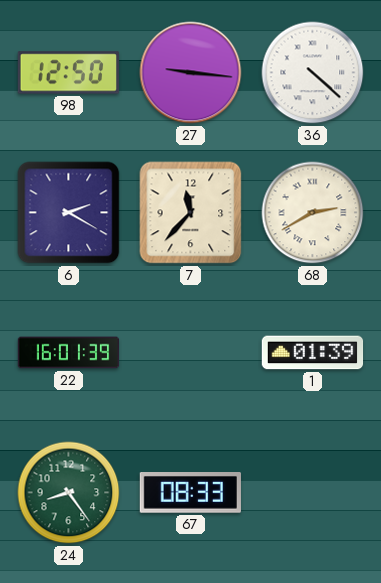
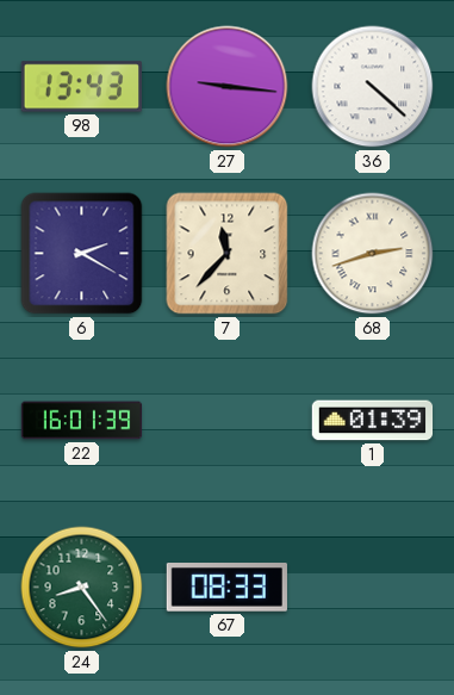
98: 12:50 -> 13:43
68: 2:40 -> 2:42
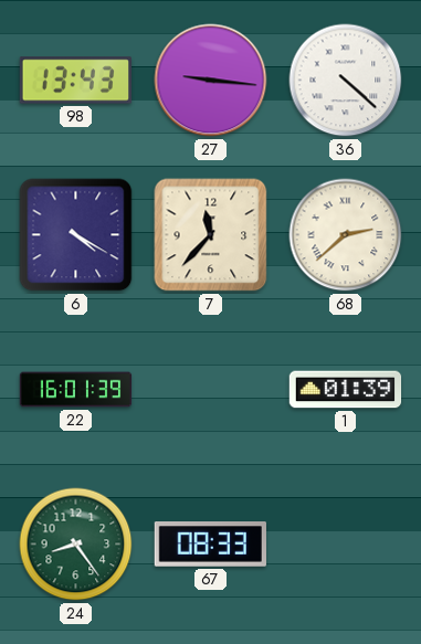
6: 2:20 -> 4:20
68: 2:42 -> 2:38
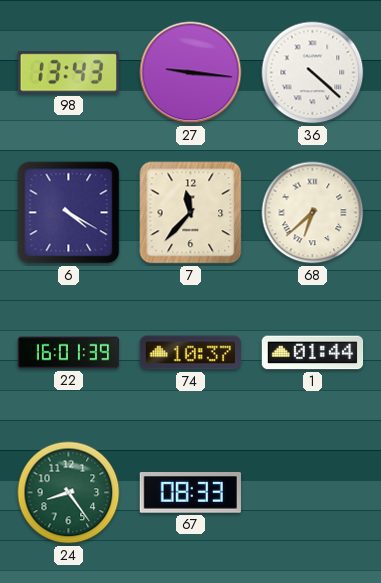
68: 2:38 -> 6:38
74: none -> 10:37
1: 01:39 -> 01:44
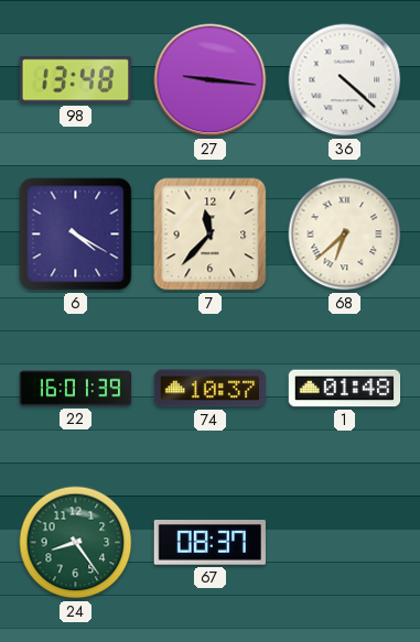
98: 13:43 -> 13:48
1: 01:44 -> 01:48
67: 08:33 -> 08:37
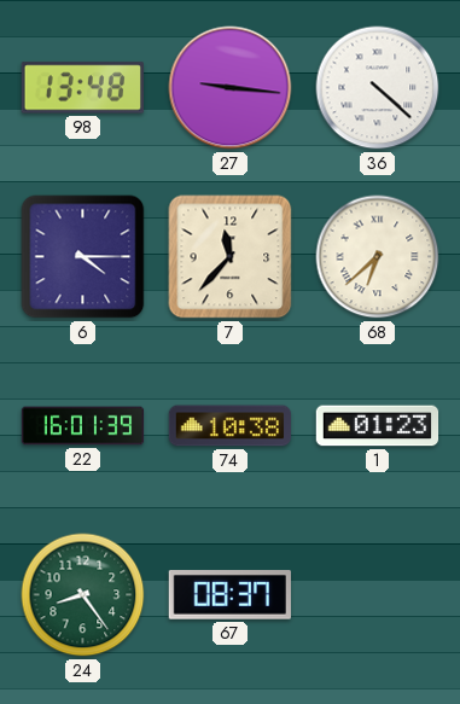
6: 4:20 -> 4:15
74: 10:37 -> 10:38
1: 01:48 -> 01:23
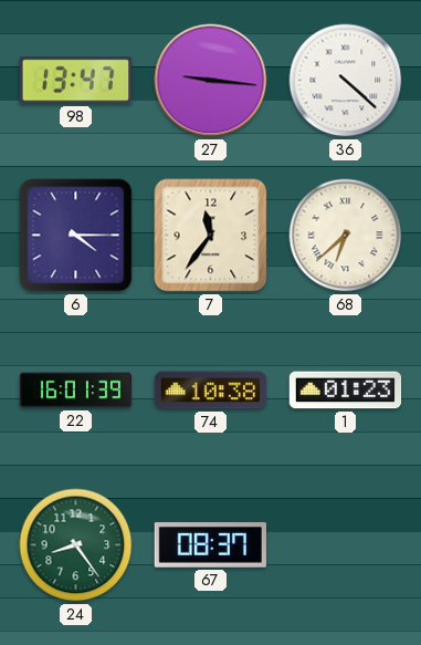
98: 13:48 -> 13:47
7: 11:37 -> 11:36
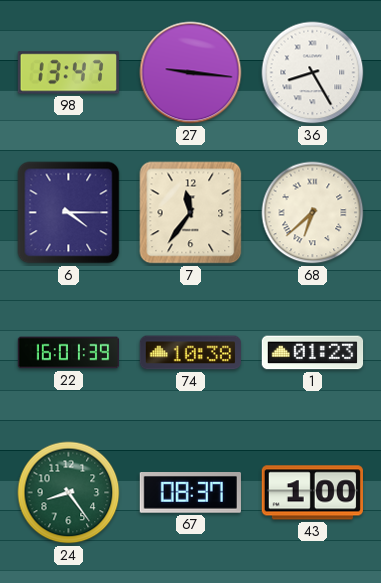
36: 4:22 -> 8:25
43: none -> 1:00
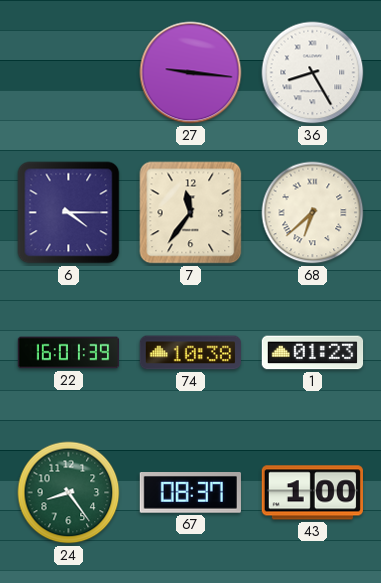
98: 13:47 -> none
